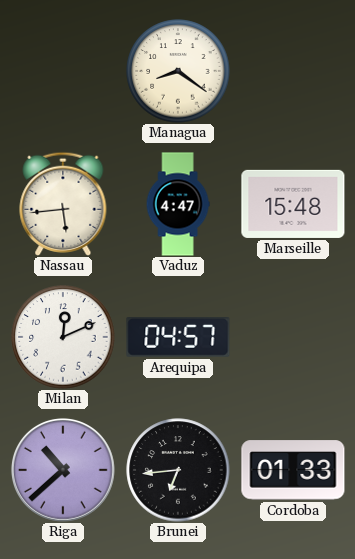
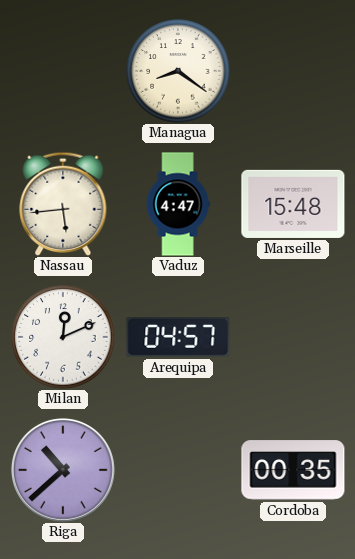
Brunei: 6:44 -> none
Cordoba: 01:33 -> 00:35
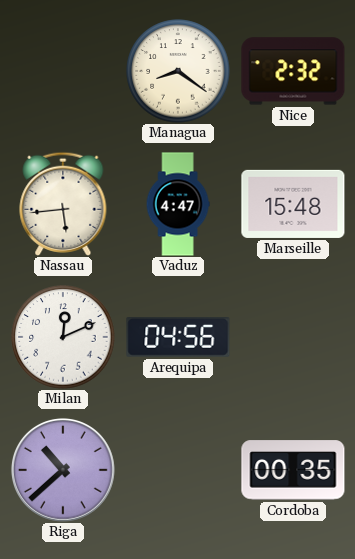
Nice: none -> 2:32
Arequipa: 04:57 -> 04:56
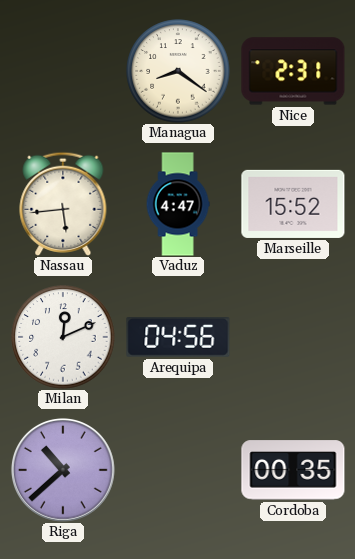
Nice: 2:32 -> 2:31
Marseille: 15:48 -> 15:52
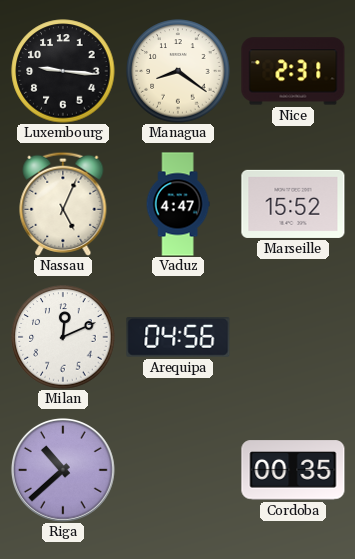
Luxembourg: none -> 9:16
Nassau: 5:44 -> 5:04
